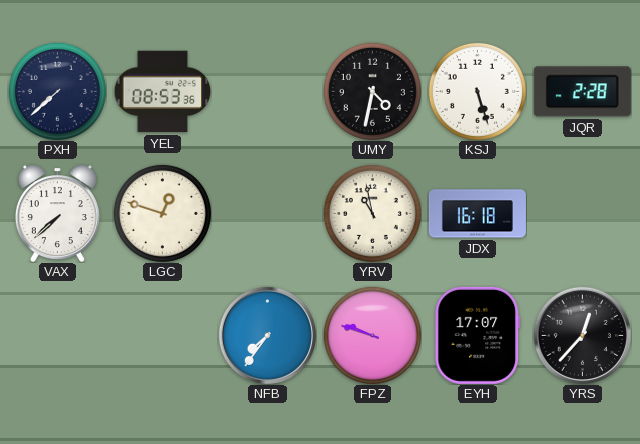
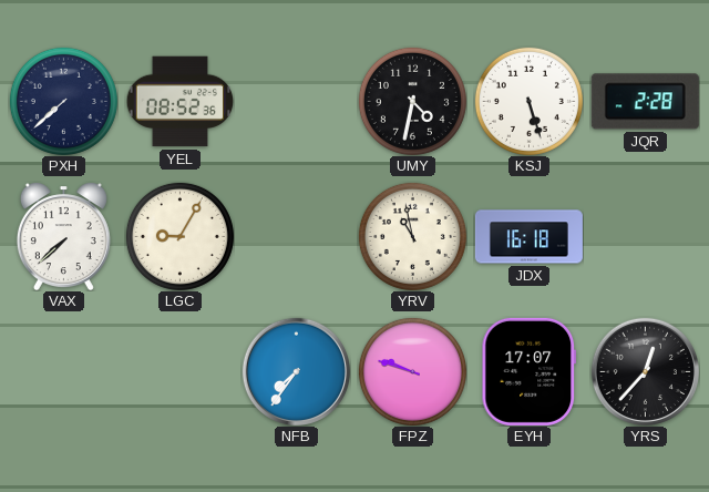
YEL: 08:53 -> 08:52
LGC: 12:48 -> 9:05
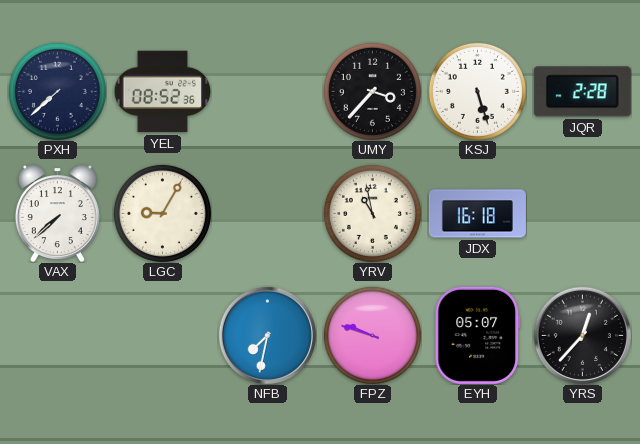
UMY: 4:32 -> 3:37
NFB: 7:36 -> 7:32
EYH: 17:07 -> 05:07
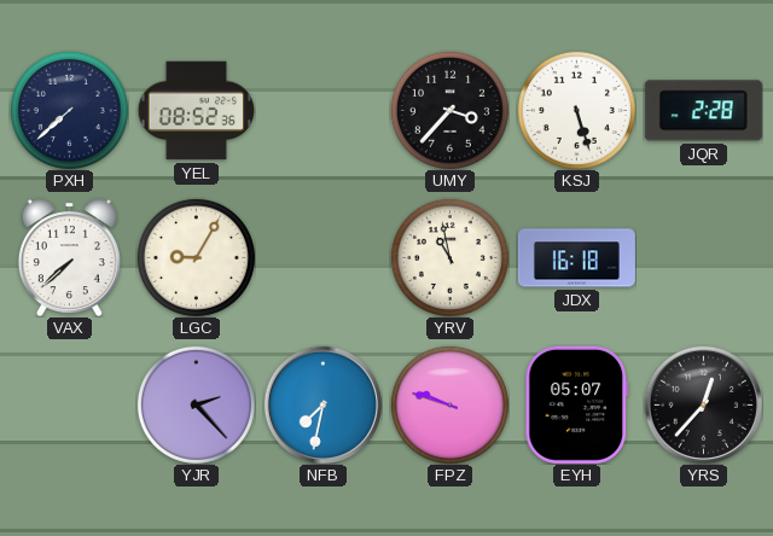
YJR: none -> 2:23
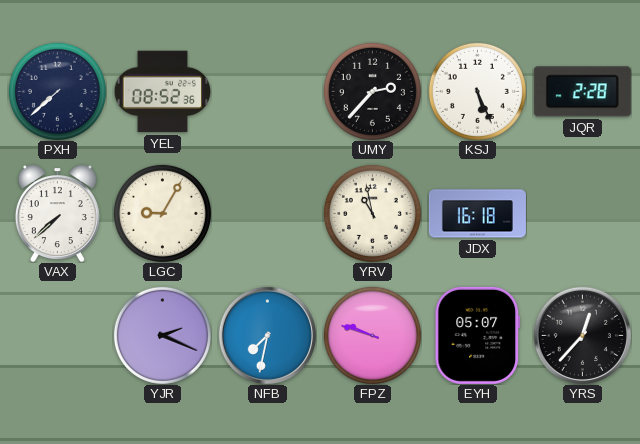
UMY: 3:37 -> 2:37
KSJ: 5:27 -> 5:26
YJR: 2:23 -> 2:19
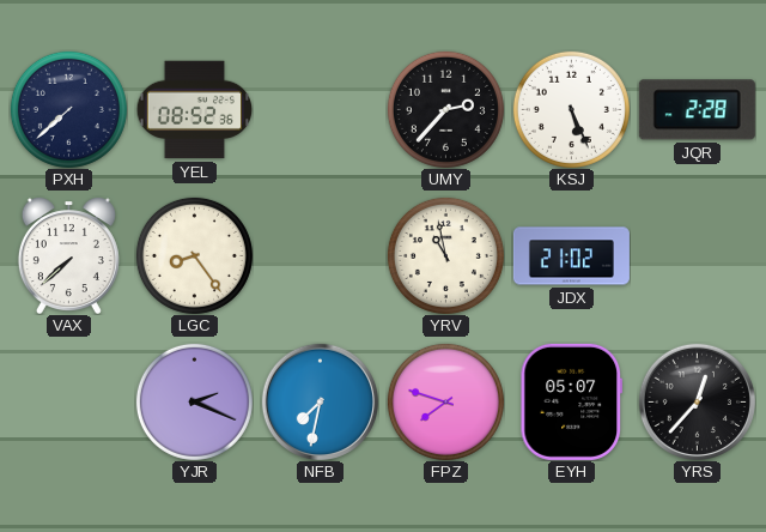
LGC: 9:05 -> 8:24
JDX: 16:18 -> 21:02
FPZ: 9:48 -> 7:48
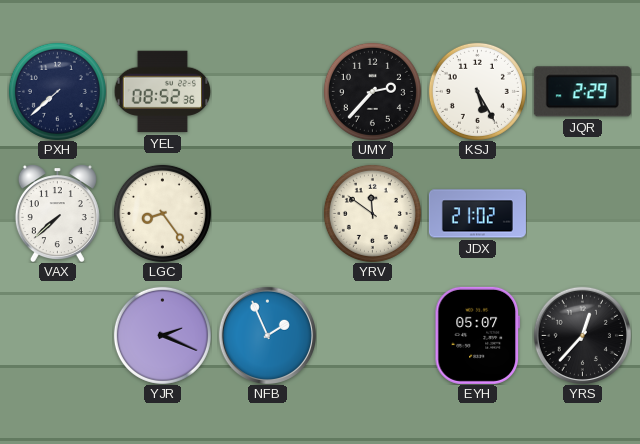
KSJ: 5:26 -> 5:25
JQR: 2:28 -> 2:29
YRV: 10:58 -> 11:51
NFB: 7:32 -> 1:56
FPZ: 7:48 -> none
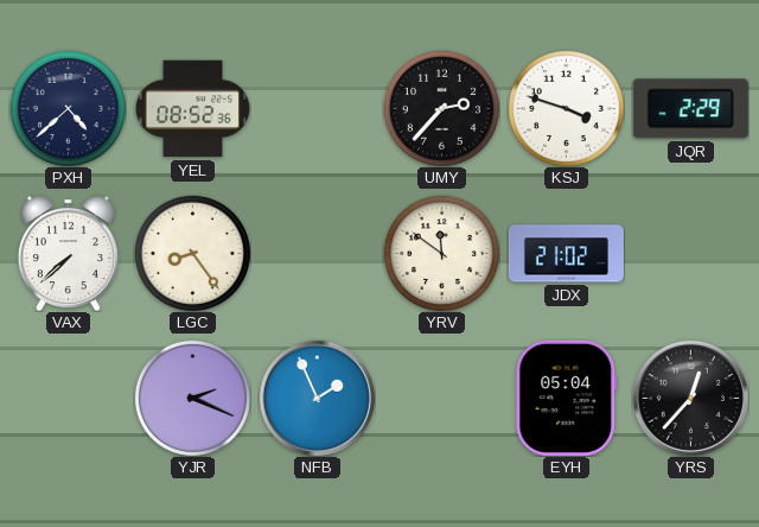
PXH: 7:38 -> 4:38
KSJ: 5:25 -> 3:48
EYH: 05:07 -> 05:04
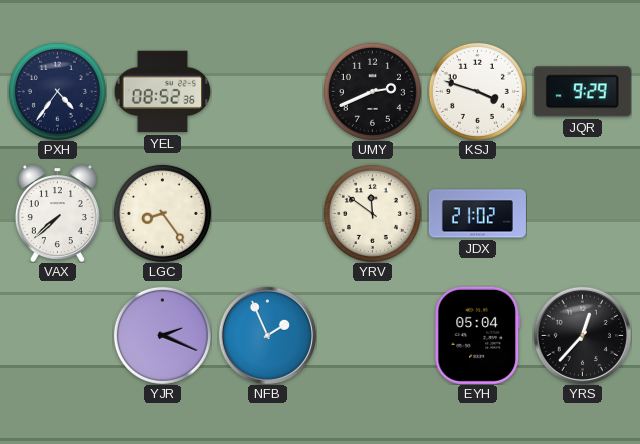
PXH: 4:38 -> 4:36
UMY: 2:37 -> 2:41
JQR: 2:29 -> 9:29
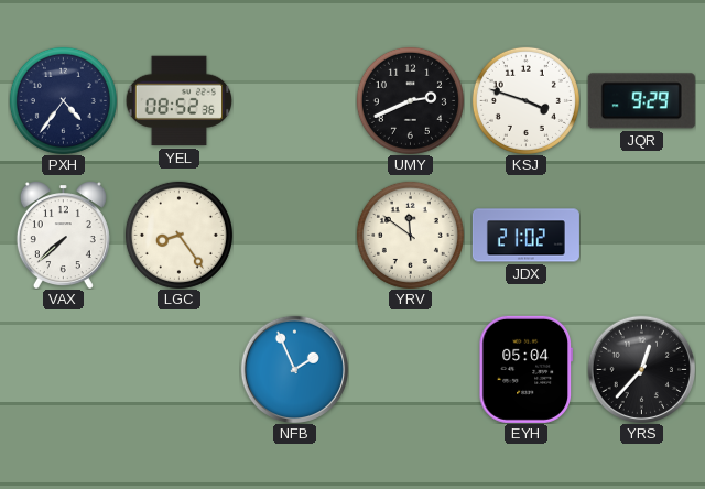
YJR: 2:19 -> none
